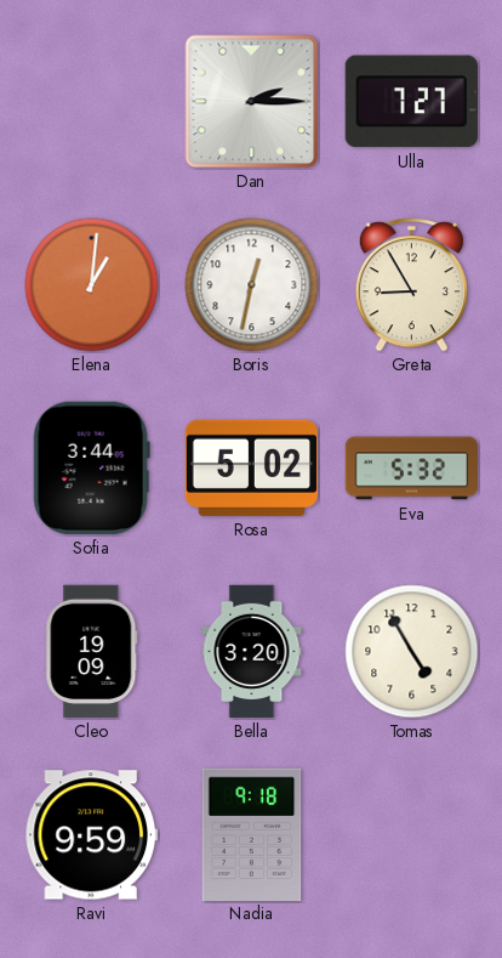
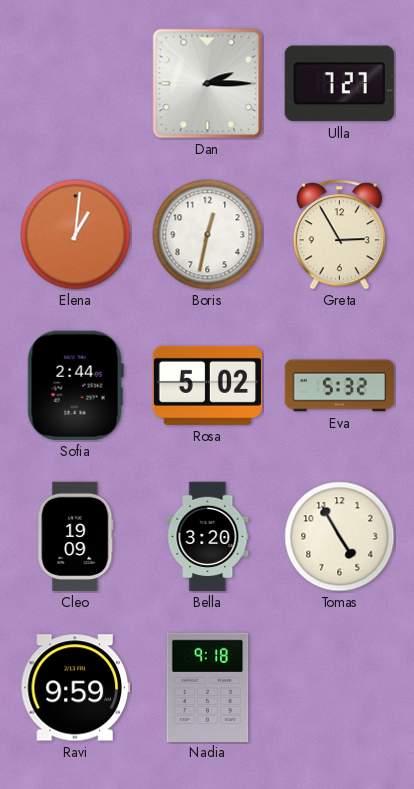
Greta: 8:55 -> 2:55
Sofia: 3:44 -> 2:44
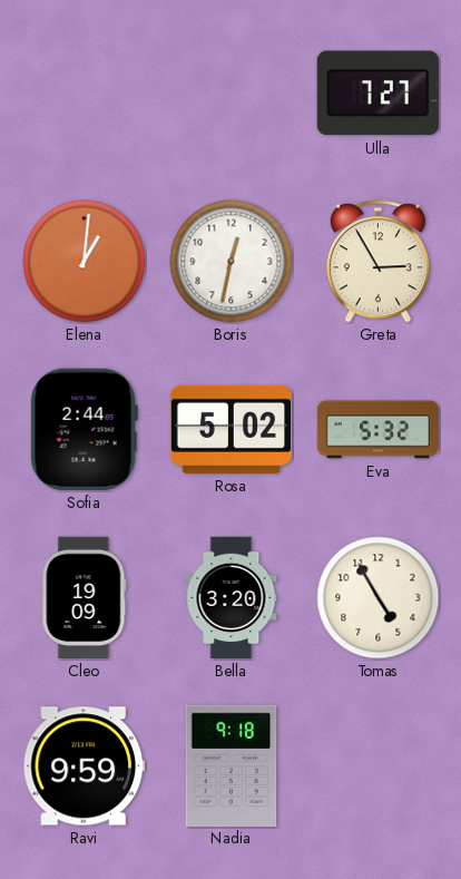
Dan: 2:15 -> none
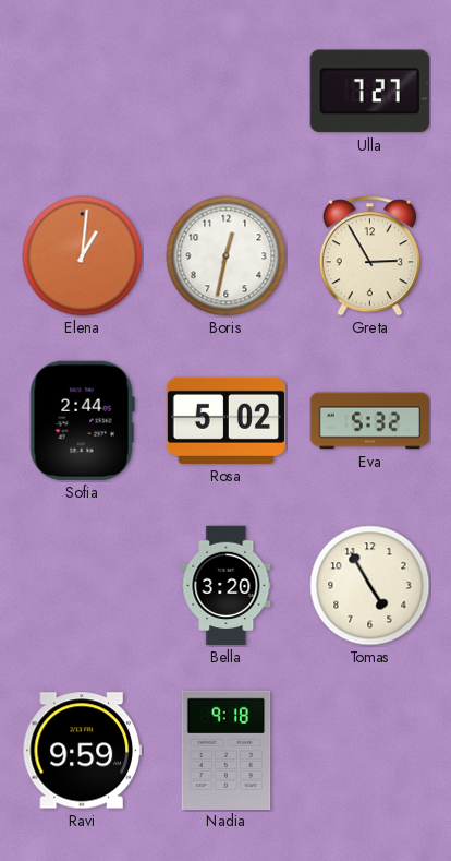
Cleo: 19:09 -> none
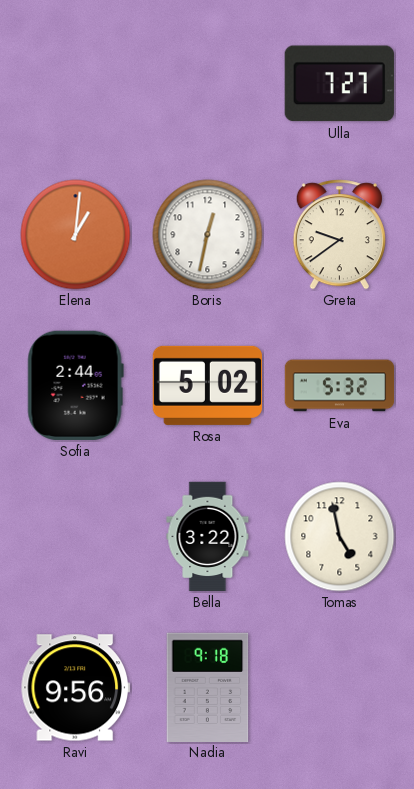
Greta: 2:55 -> 9:39
Bella: 3:20 -> 3:22
Tomas: 4:55 -> 4:58
Ravi: 9:59 -> 9:56
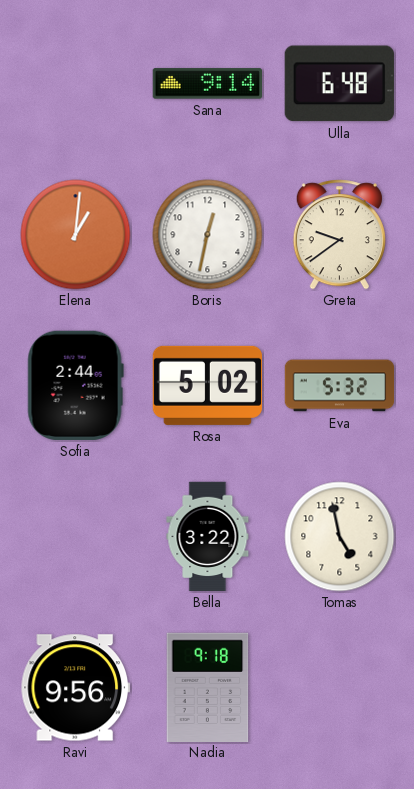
Sana: none -> 9:14
Ulla: 7:27 -> 6:48
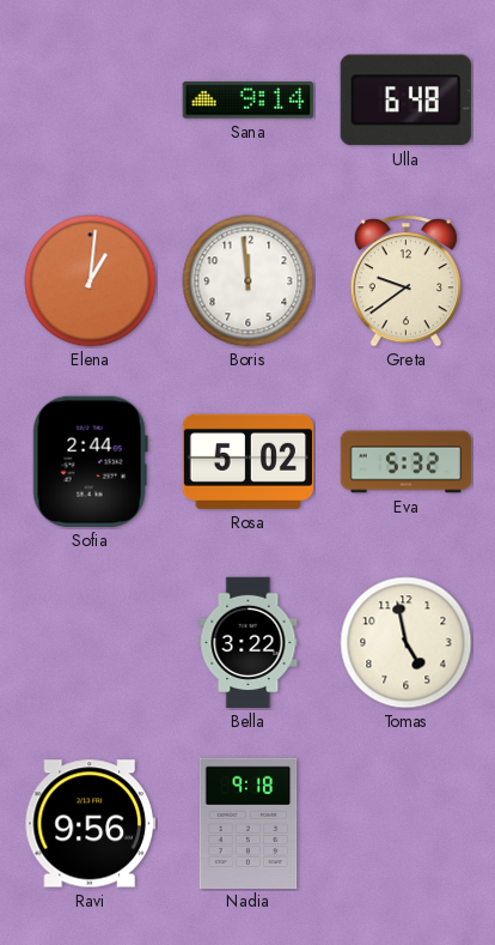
Boris: 12:32 -> 11:59
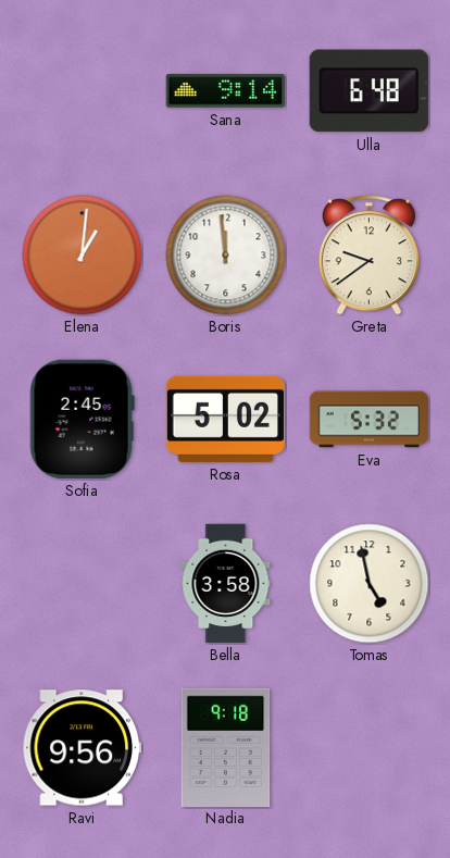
Sofia: 2:44 -> 2:45
Bella: 3:22 -> 3:58
